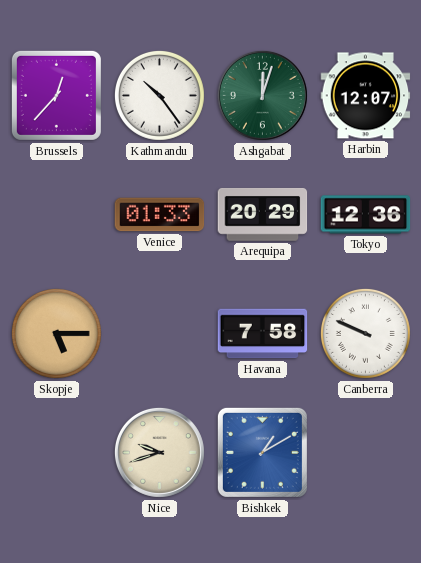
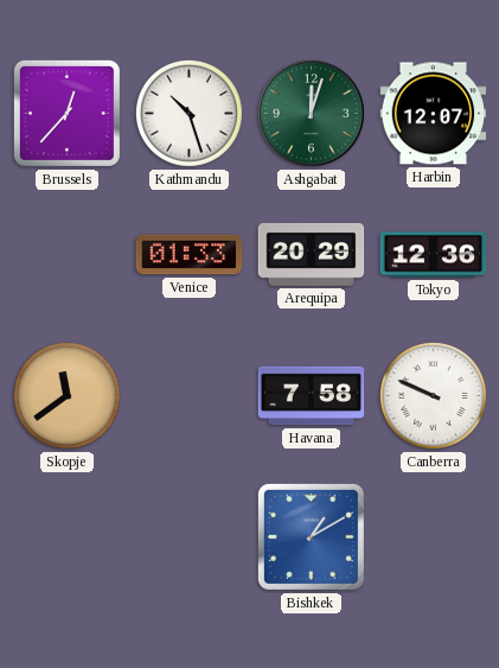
Kathmandu: 10:24 -> 10:27
Skopje: 5:15 -> 11:39
Nice: 9:42 -> none
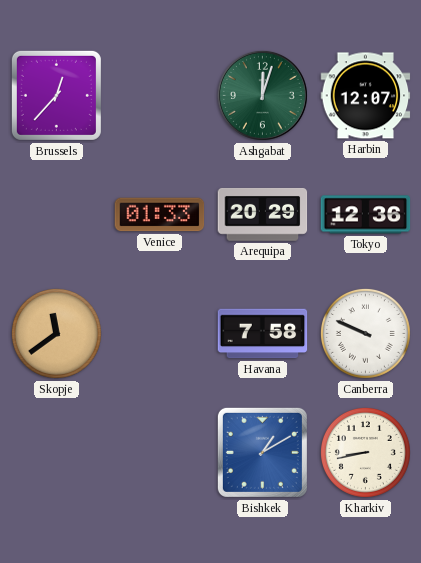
Kathmandu: 10:27 -> none
Kharkiv: none -> 8:43
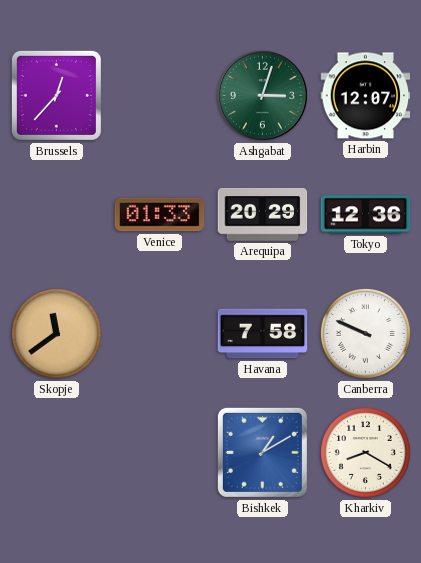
Ashgabat: 12:03 -> 3:03
Kharkiv: 8:43 -> 8:20
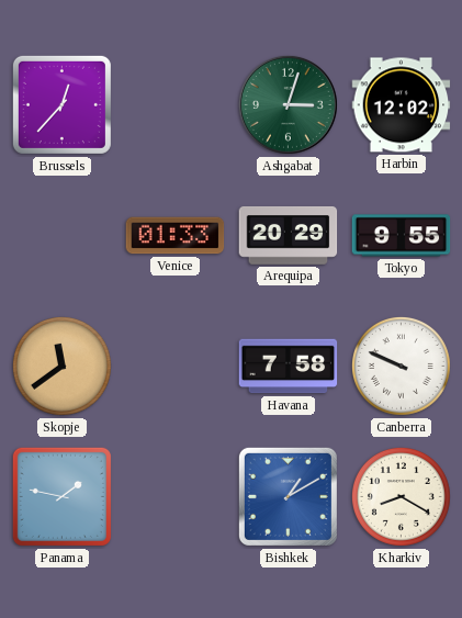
Harbin: 12:07 -> 12:02
Tokyo: 12:36 -> 9:55
Panama: none -> 1:47
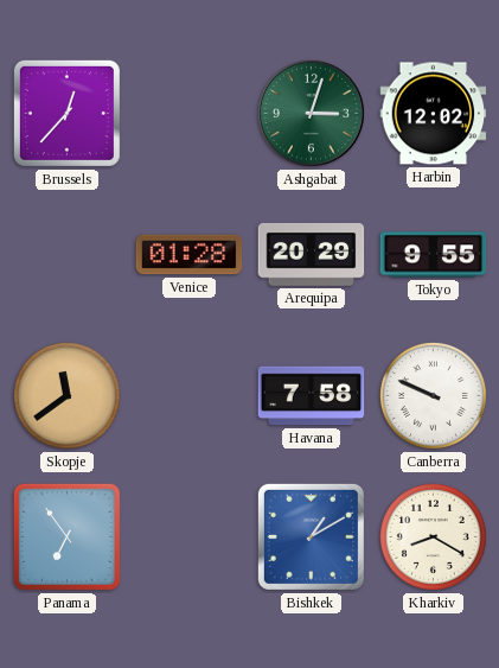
Venice: 01:33 -> 01:28
Panama: 1:47 -> 6:54
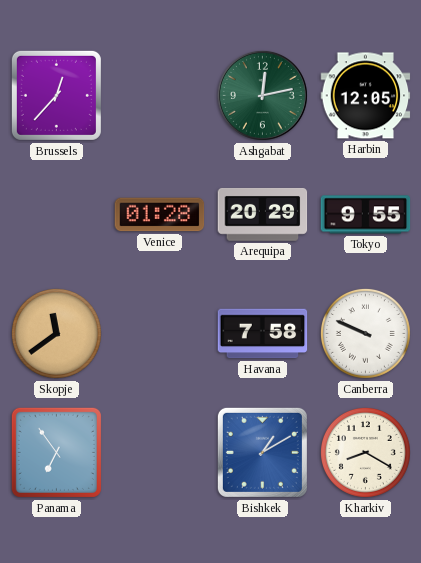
Ashgabat: 3:03 -> 12:13
Harbin: 12:02 -> 12:05
